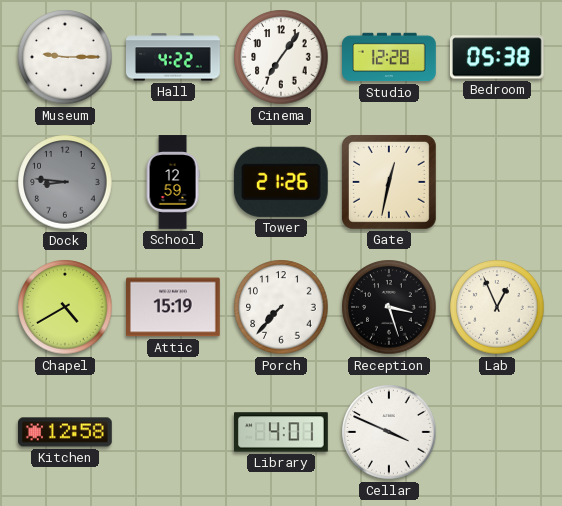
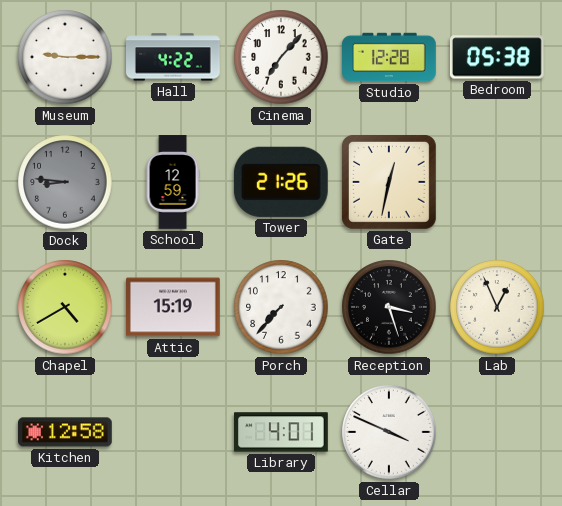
Cinema: 7:06 -> 7:07
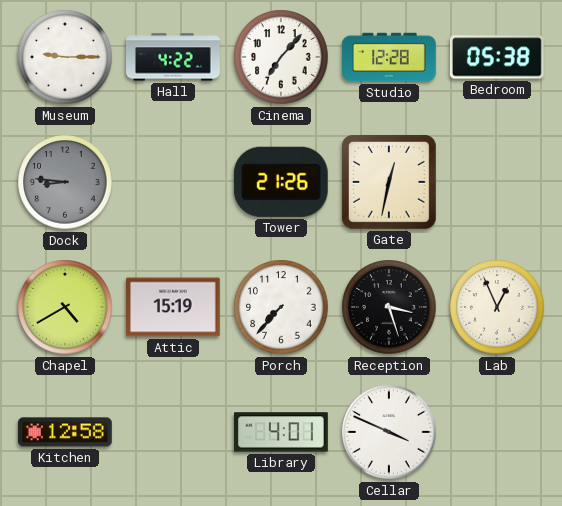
School: 12:59 -> none
